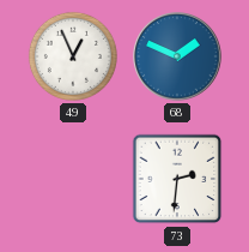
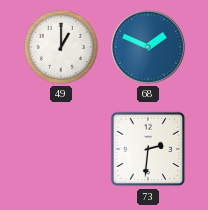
49: 12:56 -> 1:00
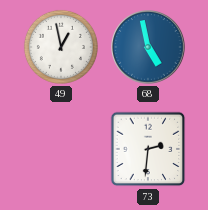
49: 1:00 -> 12:58
68: 1:49 -> 4:58
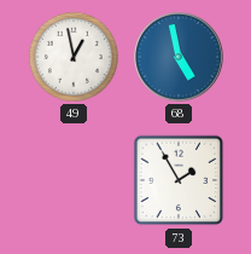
73: 2:31 -> 1:55
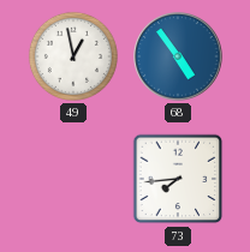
68: 4:58 -> 4:54
73: 1:55 -> 7:44
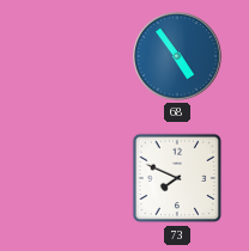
49: 12:58 -> none
73: 7:44 -> 7:49
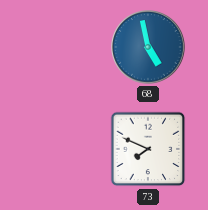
68: 4:54 -> 4:58
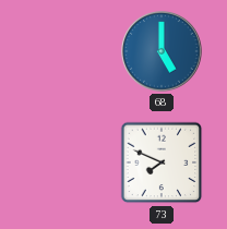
68: 4:58 -> 5:00
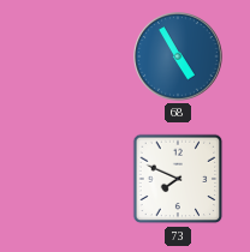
68: 5:00 -> 4:55
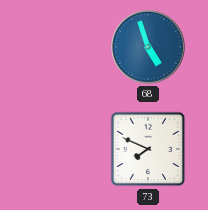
68: 4:55 -> 4:57
